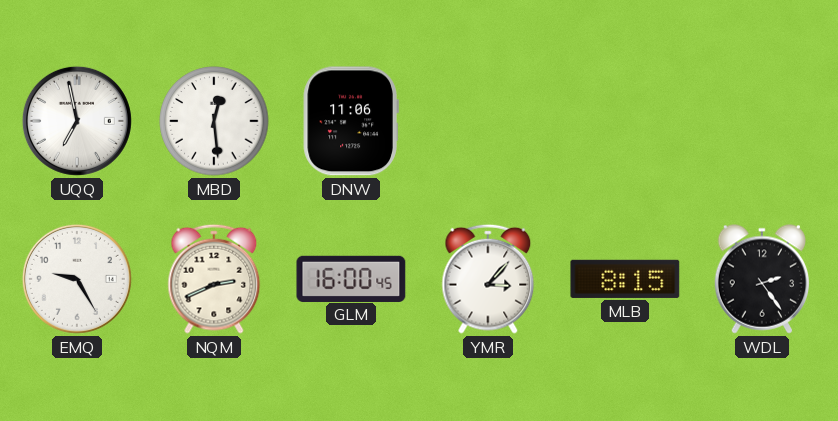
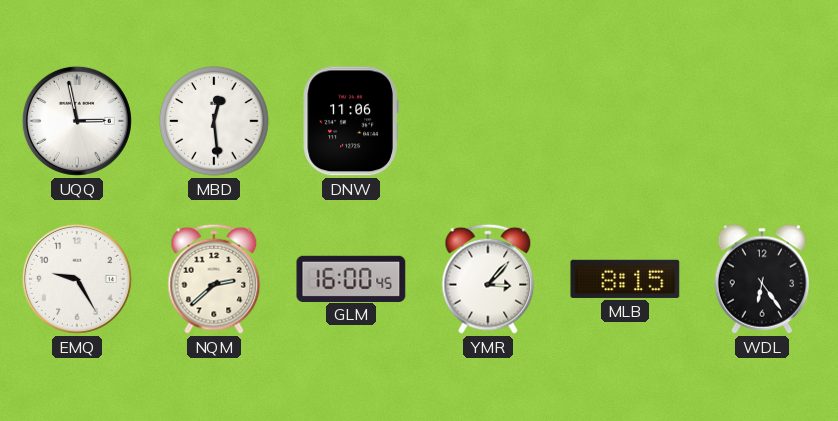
UQQ: 6:58 -> 2:58
NQM: 2:41 -> 2:38
WDL: 2:24 -> 6:24
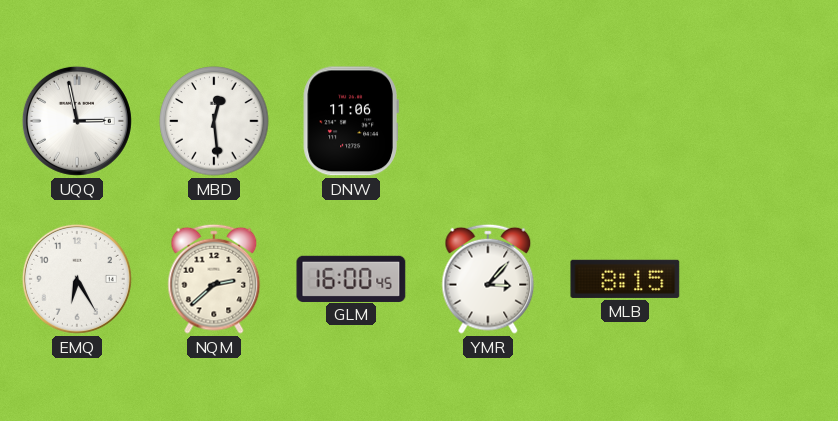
EMQ: 9:25 -> 6:25
WDL: 6:24 -> none
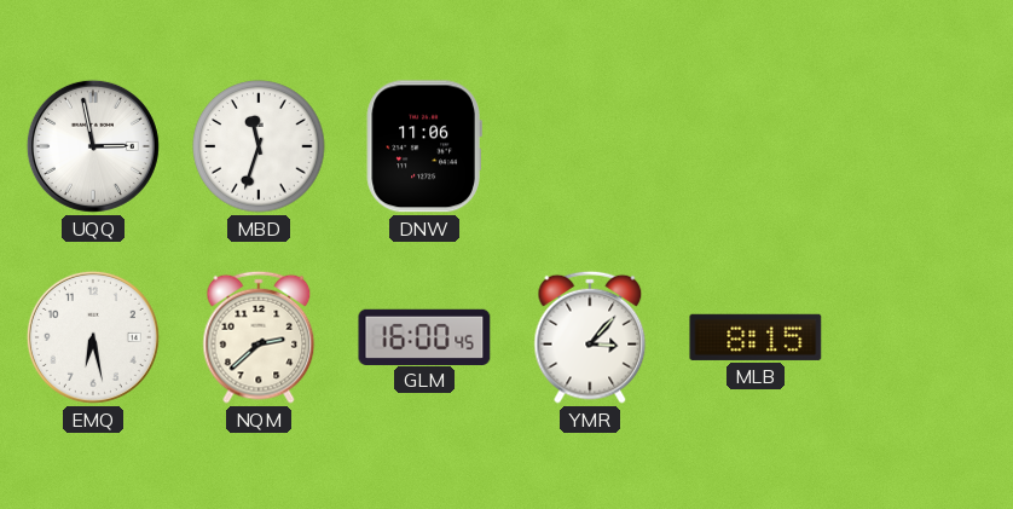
MBD: 12:29 -> 11:33
EMQ: 6:25 -> 6:28
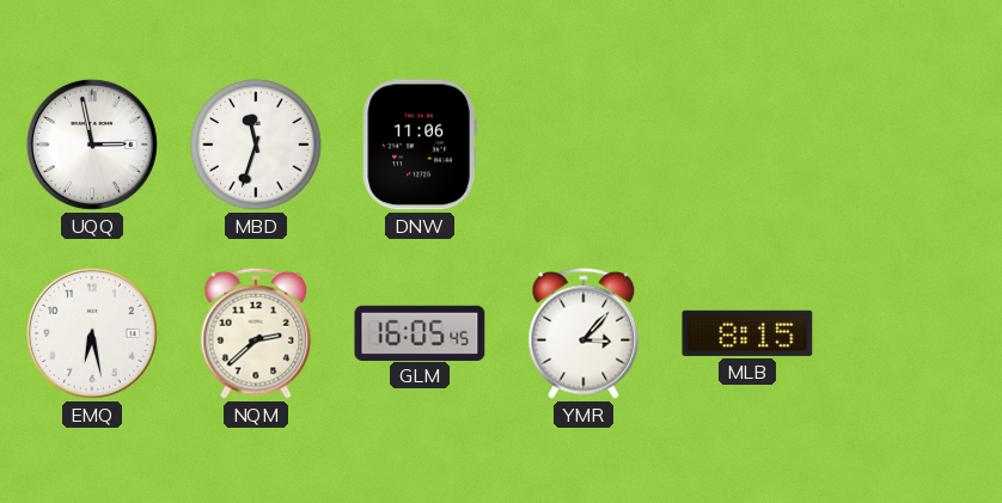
GLM: 16:00 -> 16:05
